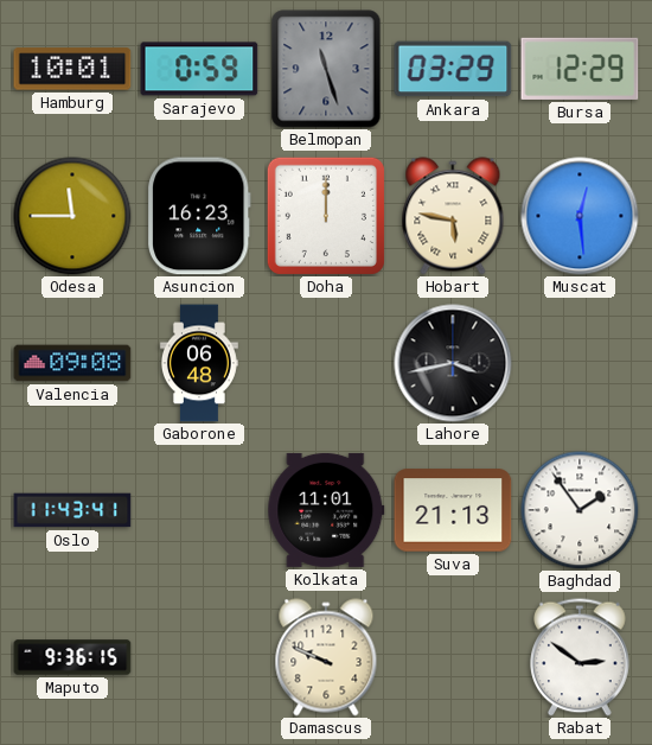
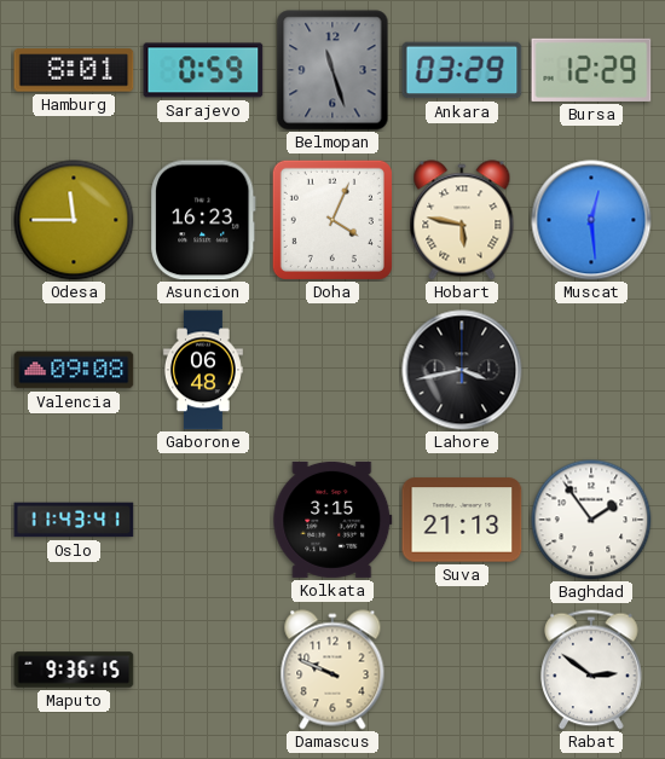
Hamburg: 10:01 -> 8:01
Doha: 12:00 -> 4:04
Kolkata: 11:01 -> 3:15
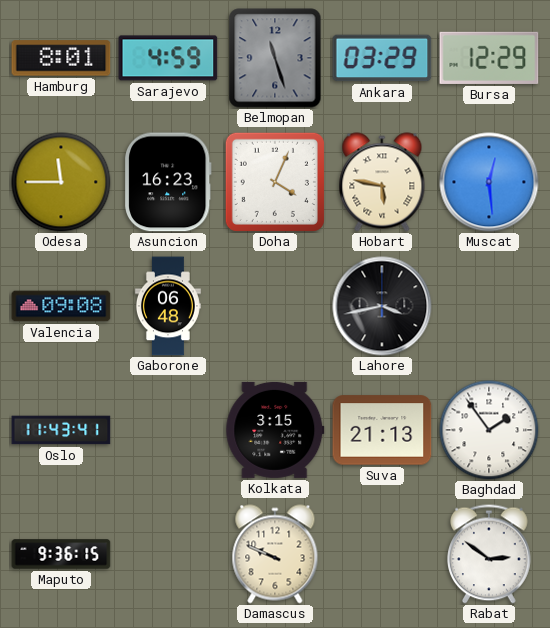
Sarajevo: 0:59 -> 4:59
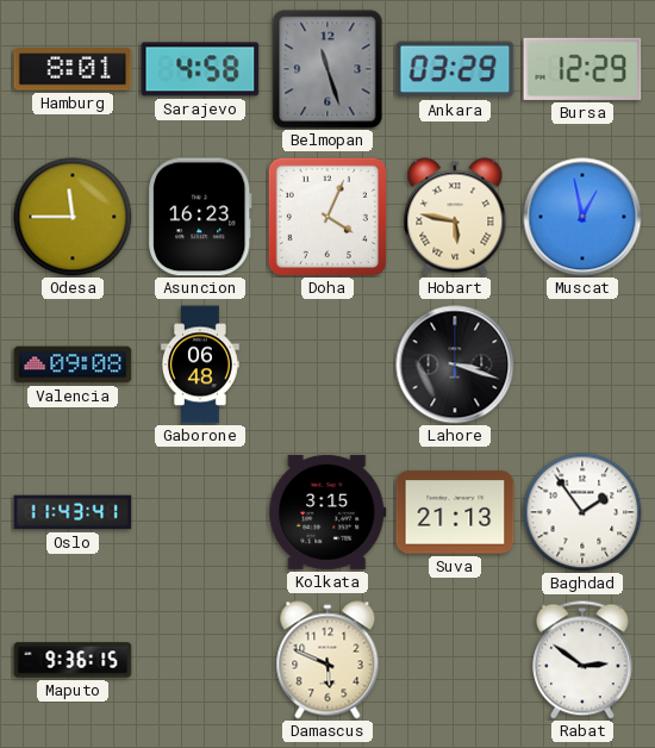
Sarajevo: 4:59 -> 4:58
Muscat: 12:29 -> 12:58
Lahore: 3:43 -> 3:18
Damascus: 9:49 -> 5:49
